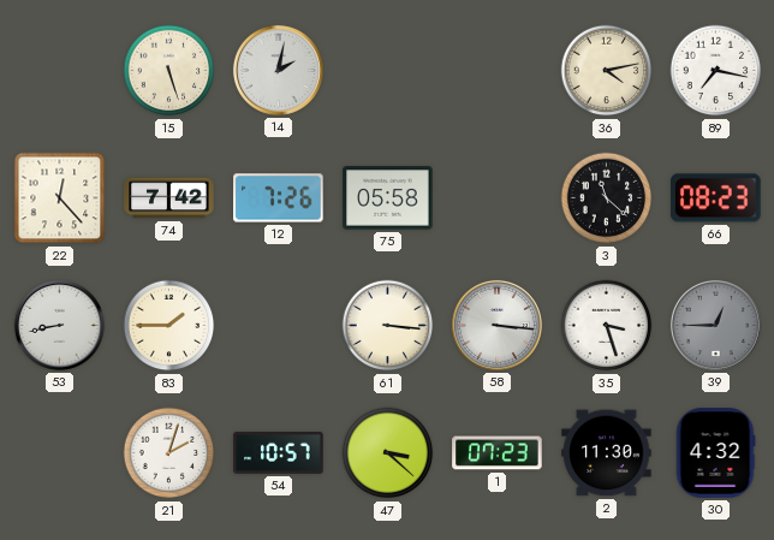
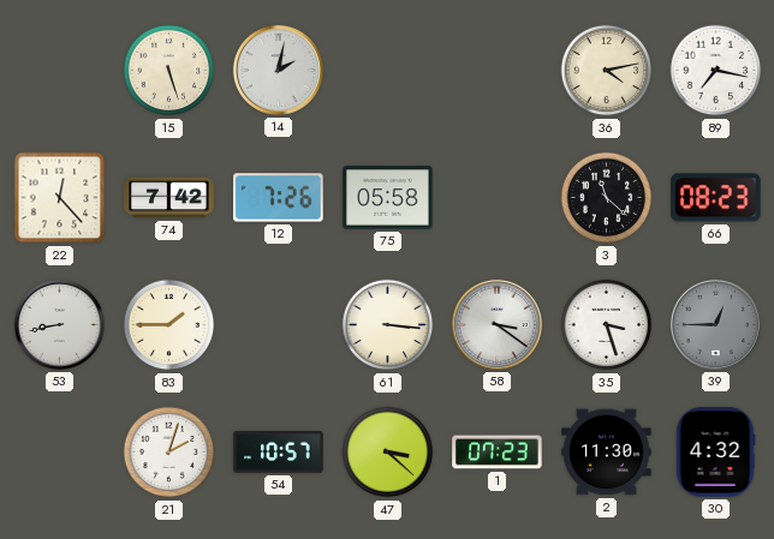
58: 3:16 -> 3:21
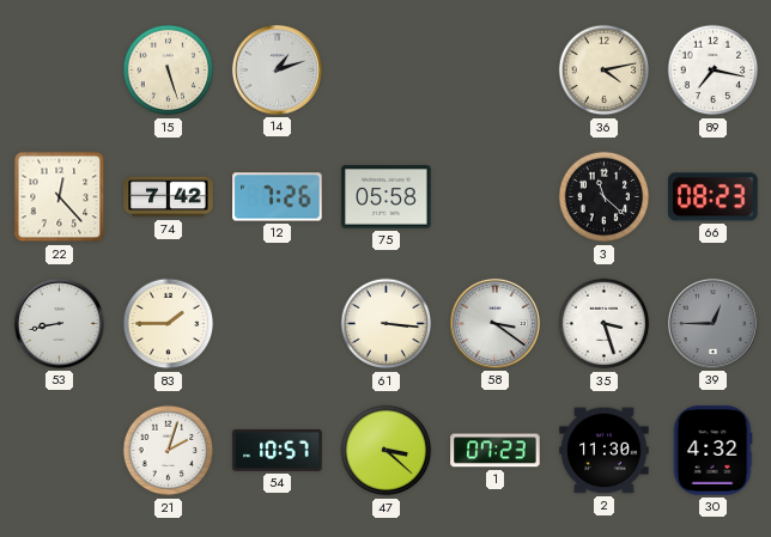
14: 2:02 -> 1:12
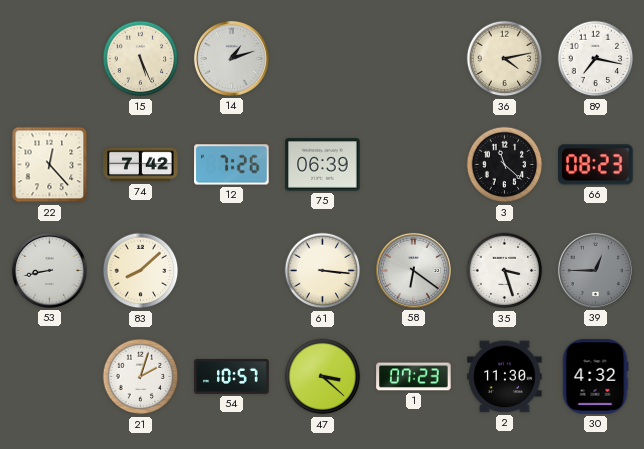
15: 5:27 -> 5:26
75: 05:58 -> 06:39
83: 1:45 -> 8:08
58: 3:21 -> 6:21
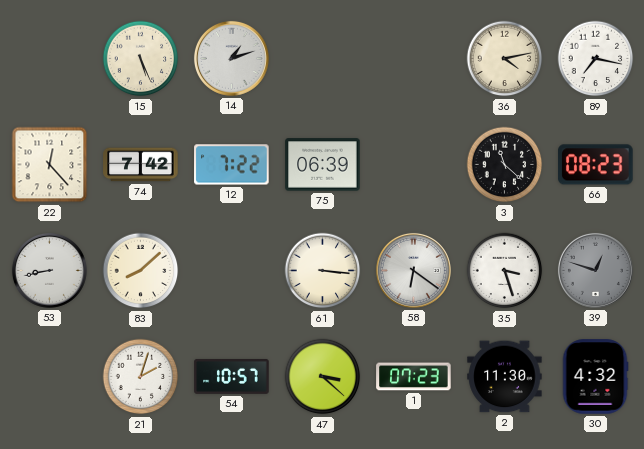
12: 7:26 -> 7:22
39: 12:45 -> 12:48
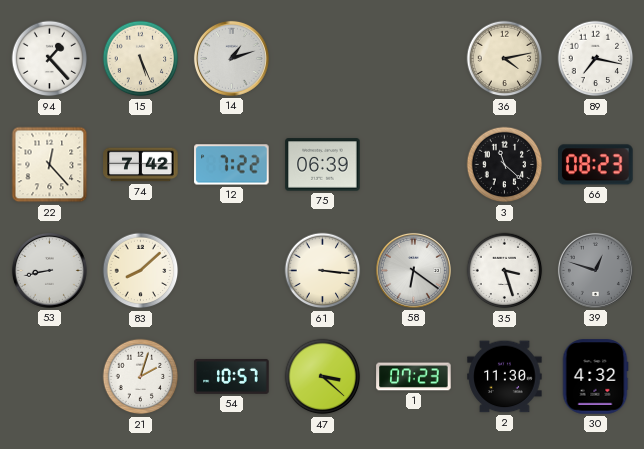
94: none -> 1:23
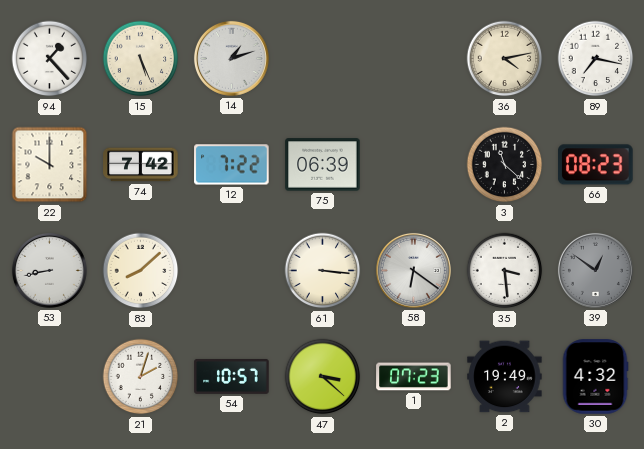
22: 12:23 -> 10:00
35: 3:27 -> 3:29
39: 12:48 -> 12:51
2: 11:30 -> 19:49
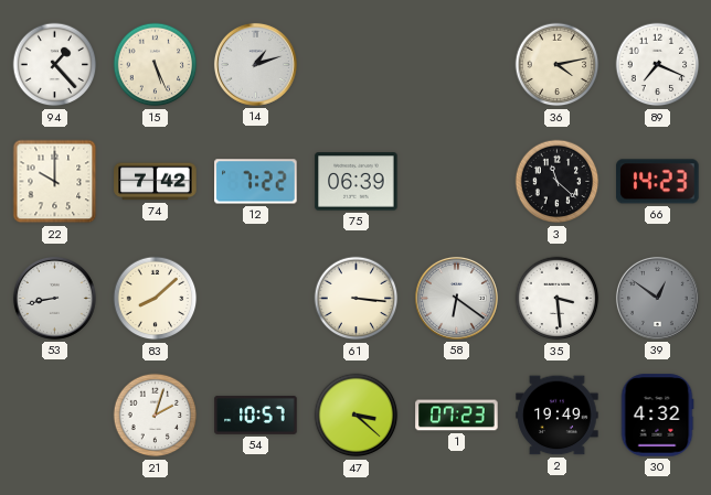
89: 7:17 -> 7:19
66: 08:23 -> 14:23
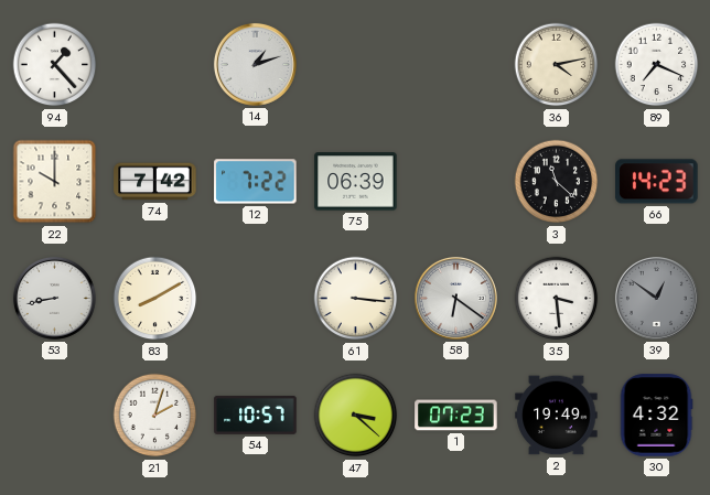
15: 5:26 -> none
83: 8:08 -> 8:10
